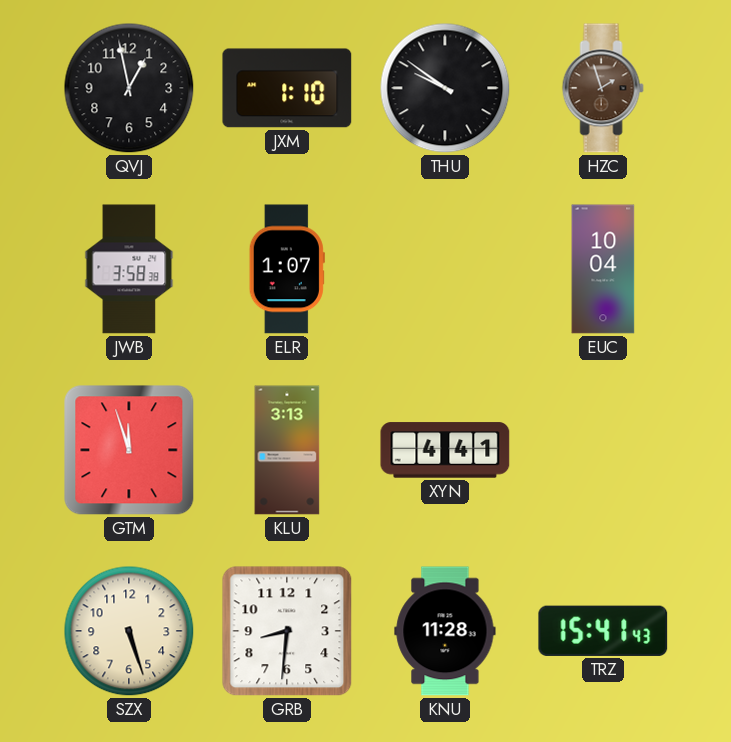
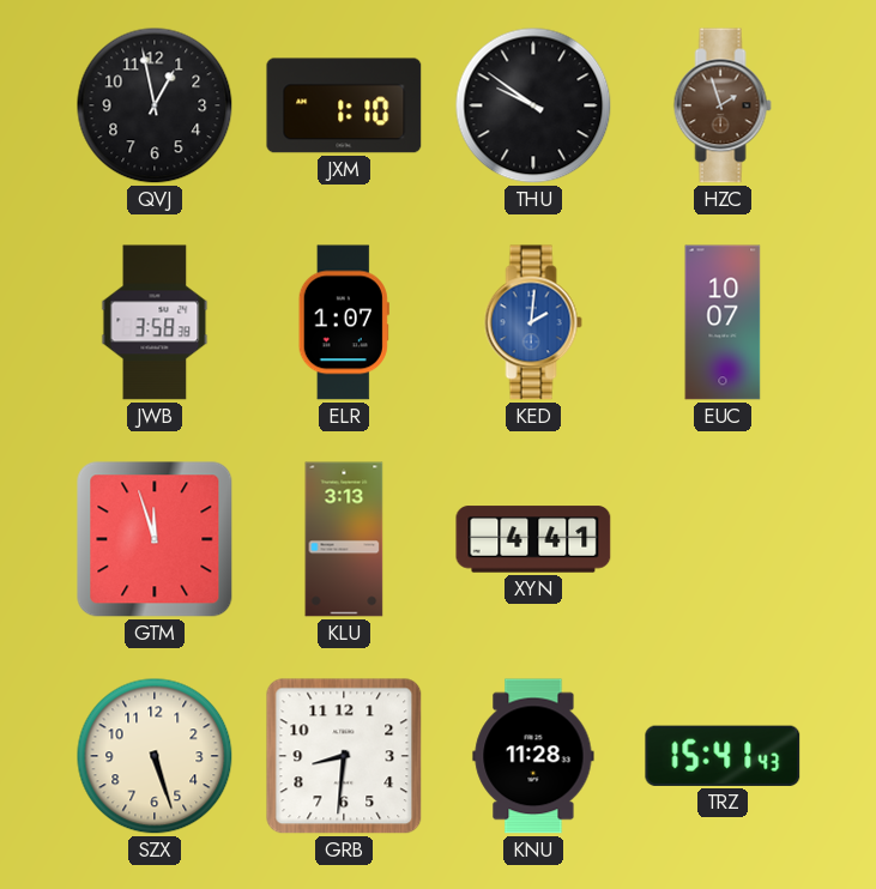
KED: none -> 2:01
EUC: 10:04 -> 10:07
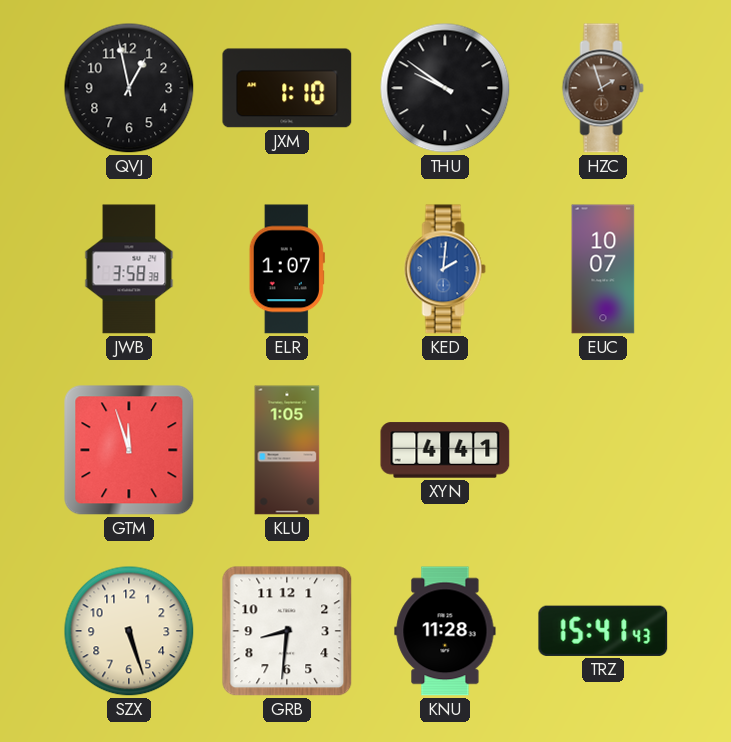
KLU: 3:13 -> 1:05
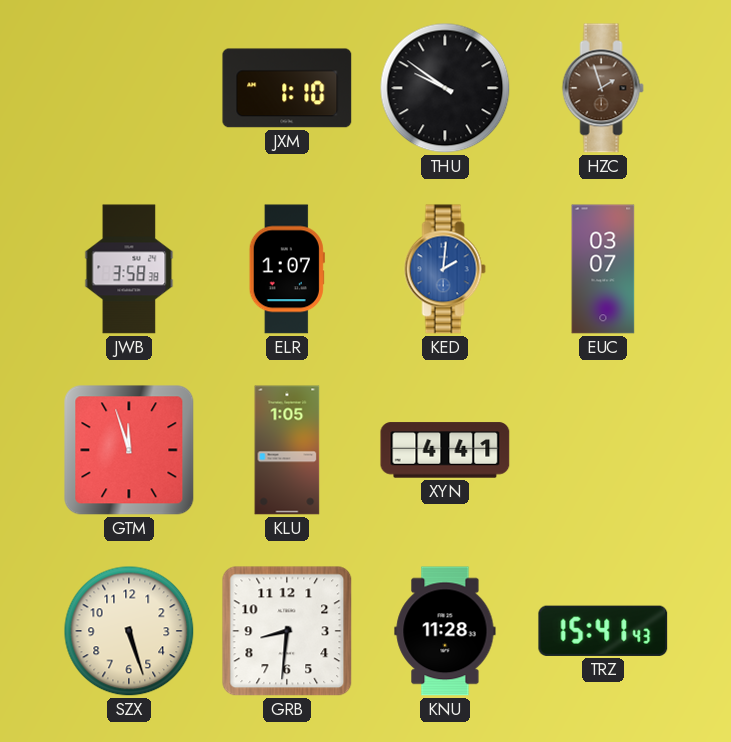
QVJ: 12:58 -> none
EUC: 10:07 -> 03:07
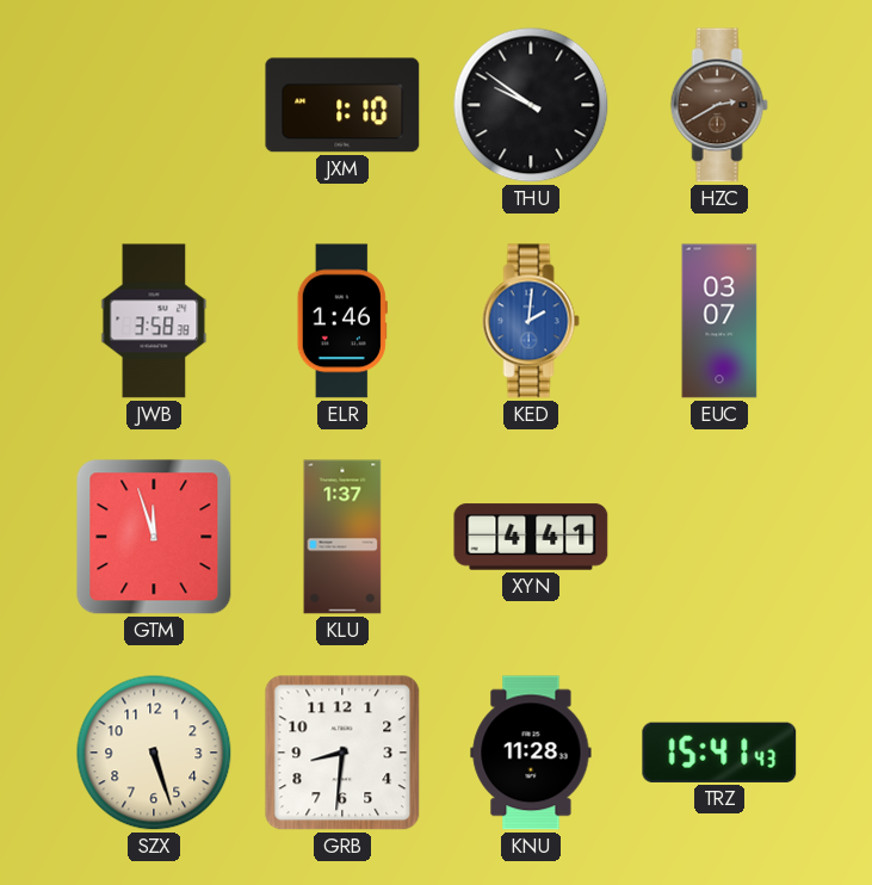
HZC: 1:57 -> 2:40
ELR: 1:07 -> 1:46
KLU: 1:05 -> 1:37
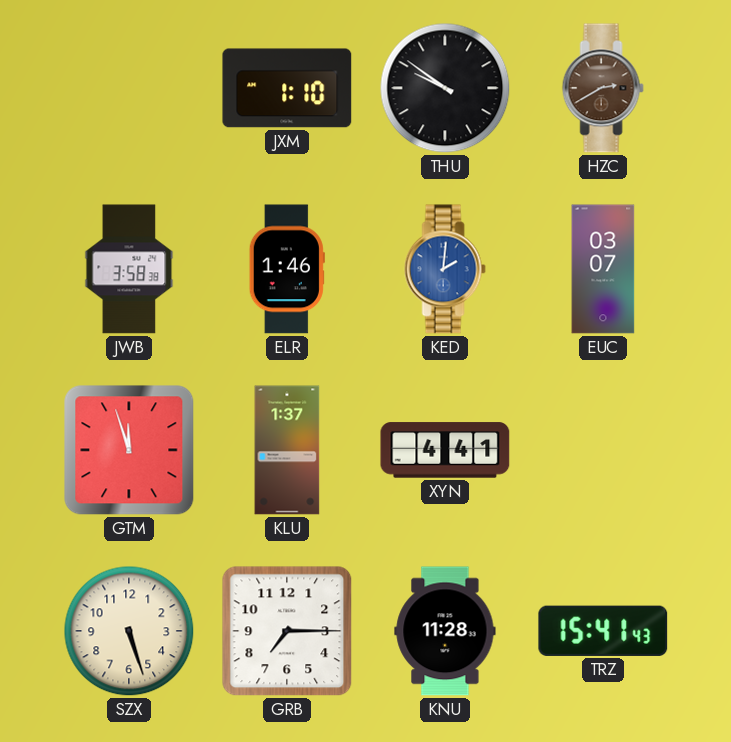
GRB: 8:31 -> 7:15
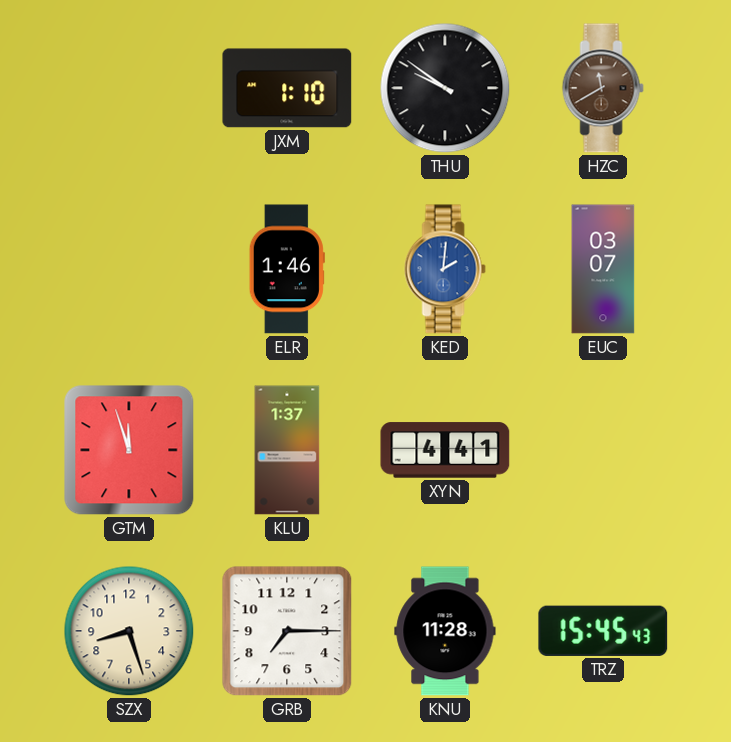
HZC: 2:40 -> 11:40
JWB: 3:58 -> none
SZX: 5:27 -> 8:27
TRZ: 15:41 -> 15:45
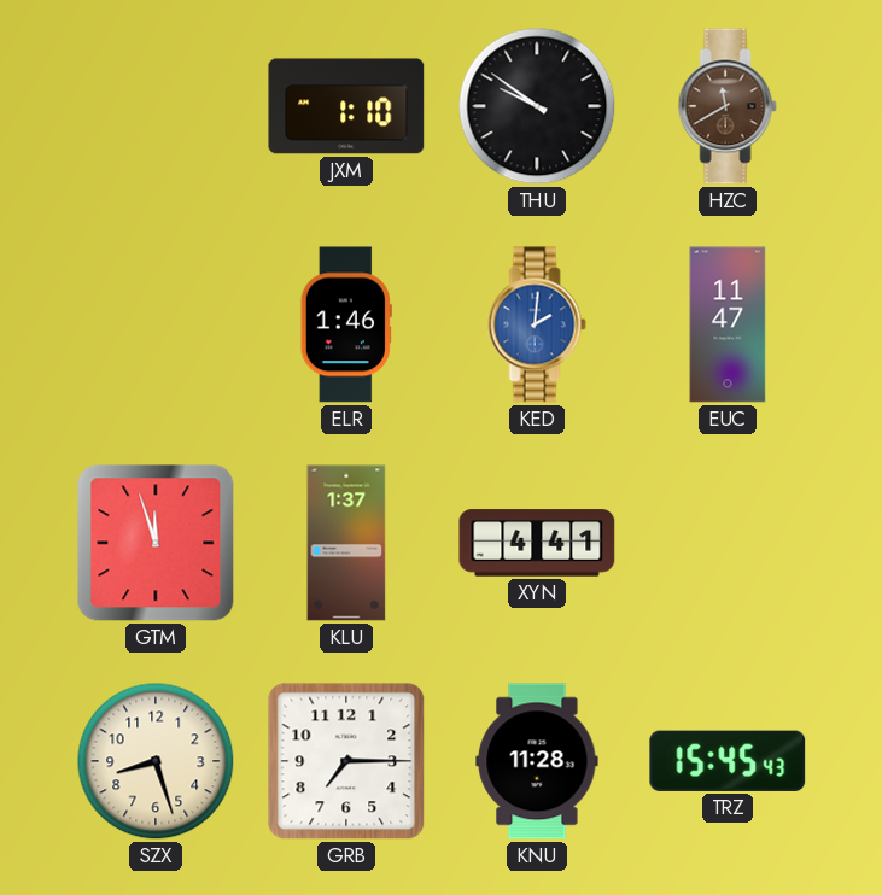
EUC: 03:07 -> 11:47
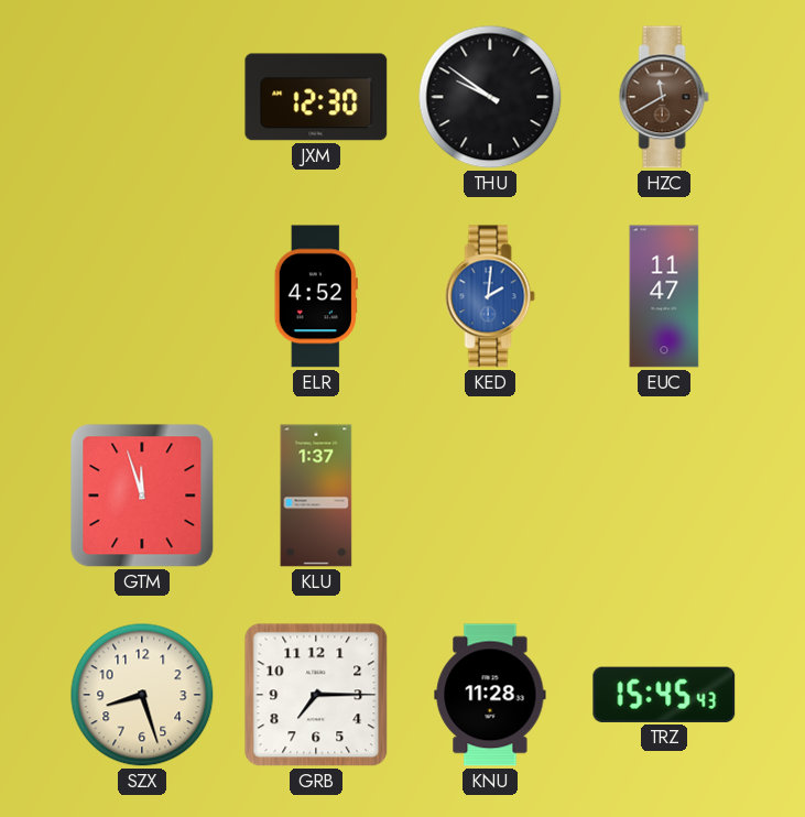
JXM: 1:10 -> 12:30
ELR: 1:46 -> 4:52
XYN: 4:41 -> none
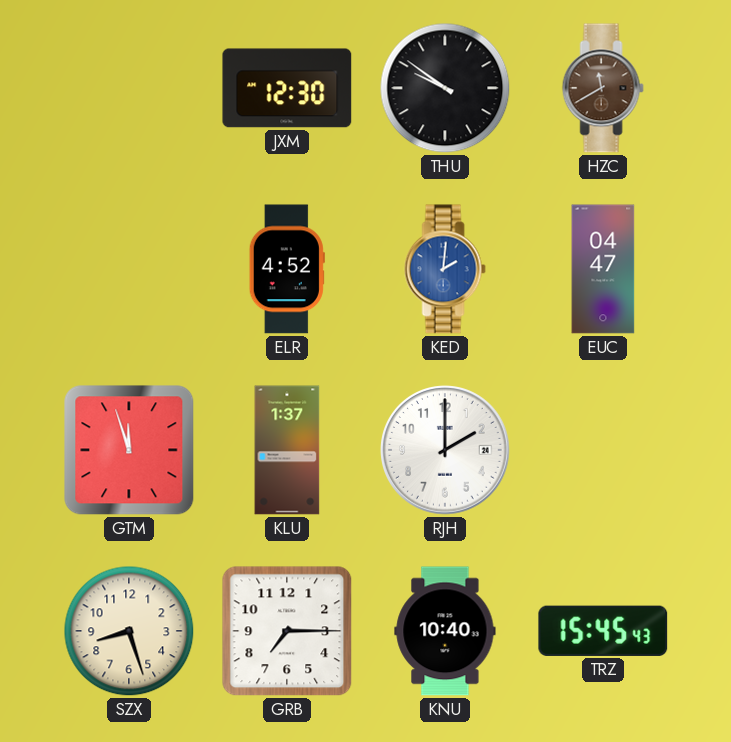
EUC: 11:47 -> 04:47
RJH: none -> 2:00
KNU: 11:28 -> 10:40
